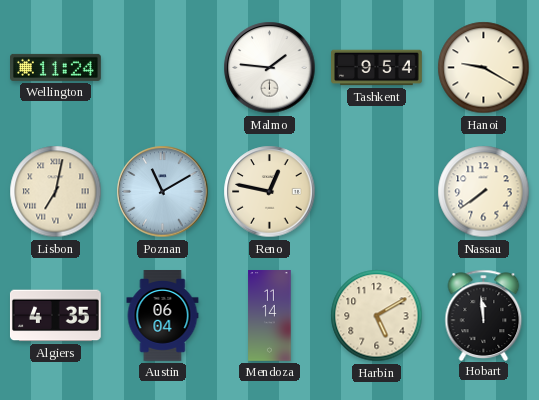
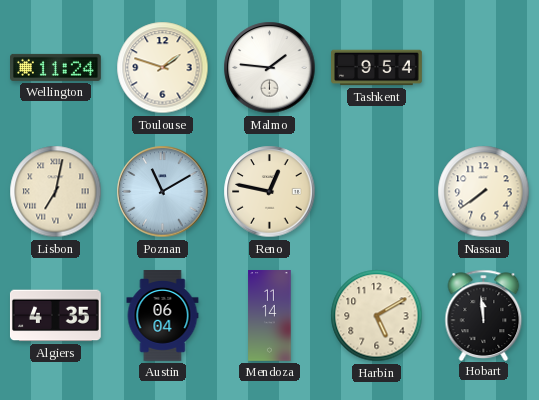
Toulouse: none -> 1:48
Hanoi: 9:20 -> none
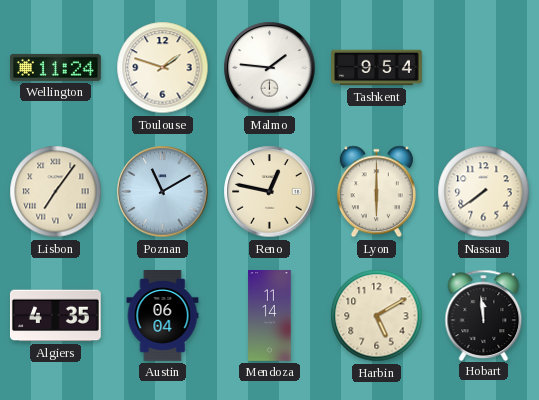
Lisbon: 7:02 -> 7:06
Lyon: none -> 6:00
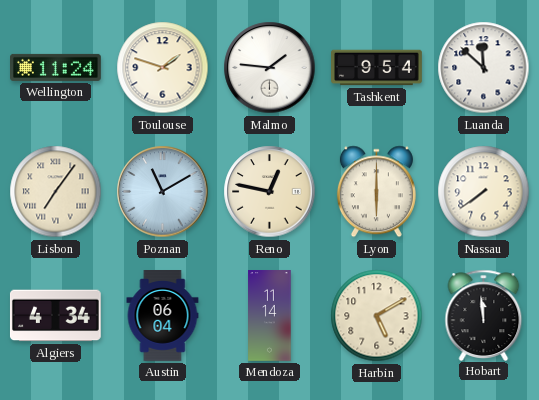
Luanda: none -> 11:52
Algiers: 4:35 -> 4:34
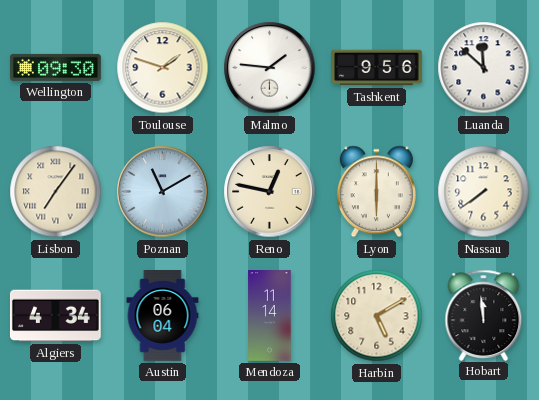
Wellington: 11:24 -> 09:30
Tashkent: 9:54 -> 9:56
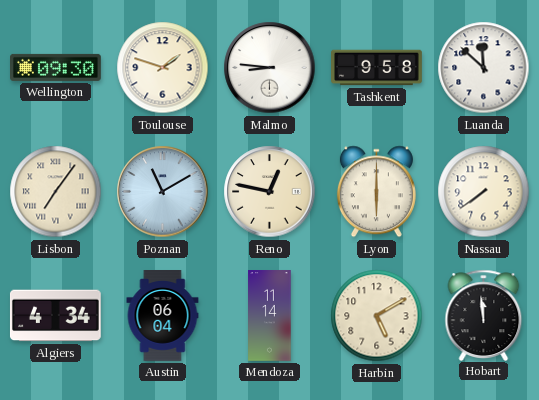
Malmo: 1:46 -> 8:46
Tashkent: 9:56 -> 9:58
